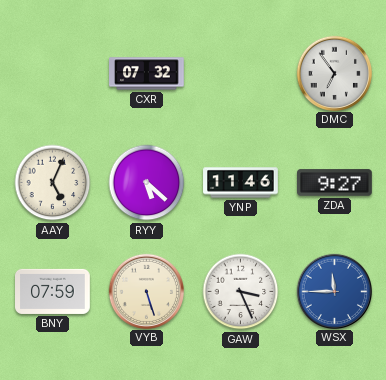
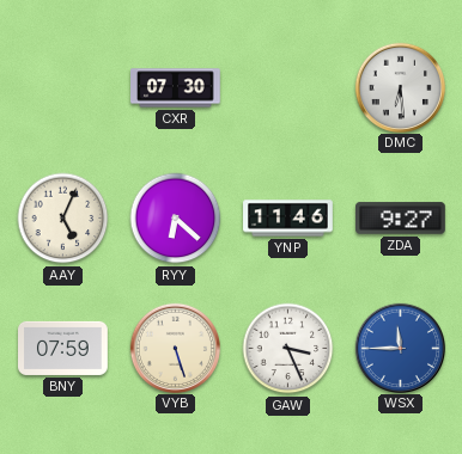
CXR: 07:32 -> 07:30
DMC: 6:54 -> 6:29
RYY: 5:22 -> 6:22
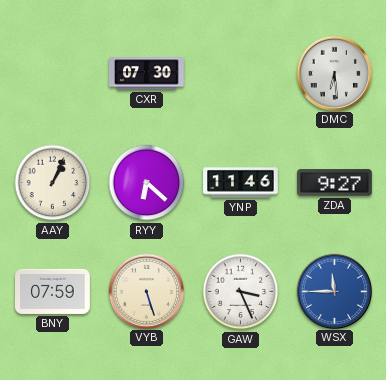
AAY: 5:04 -> 1:04
